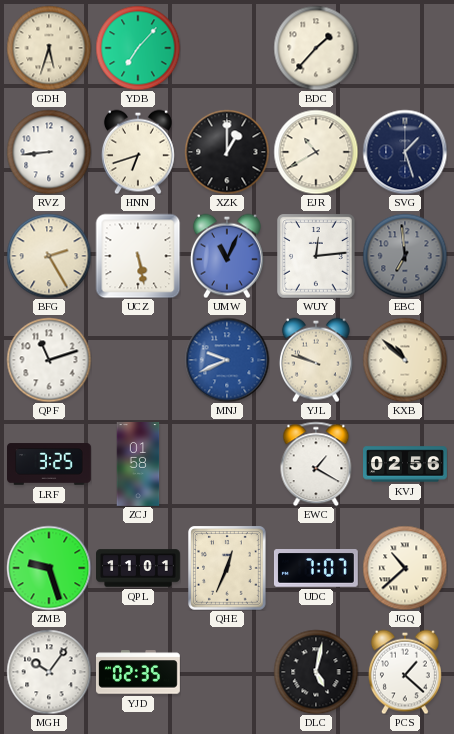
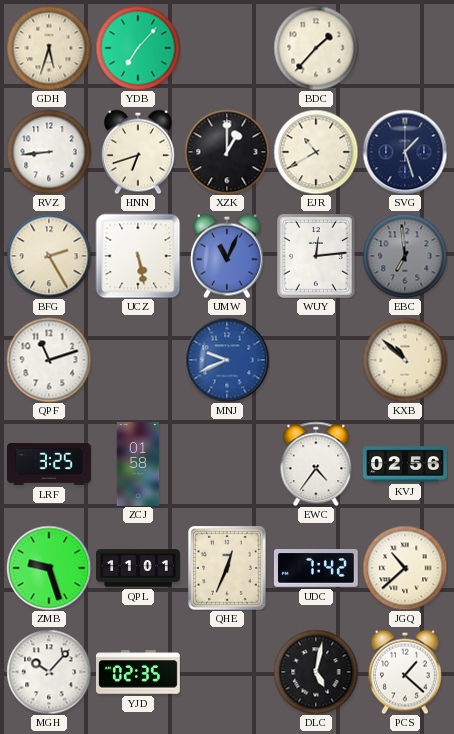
YJL: 9:48 -> none
EWC: 1:20 -> 4:36
UDC: 7:07 -> 7:42
MGH: 10:06 -> 10:07
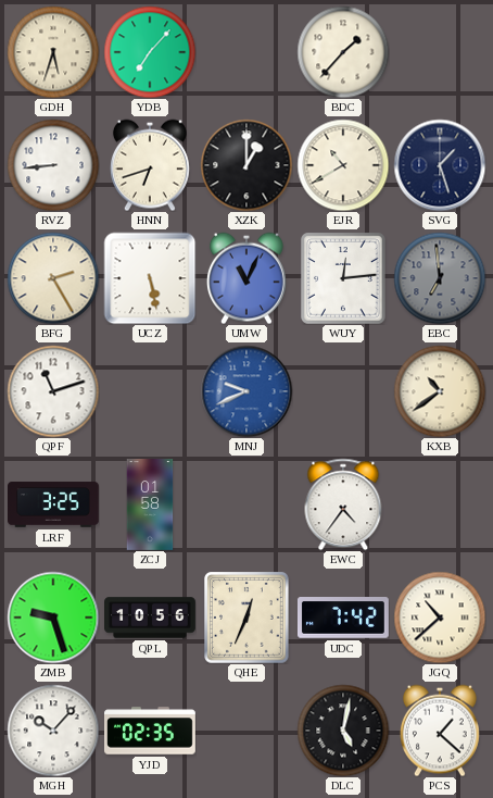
KXB: 10:52 -> 10:39
KVJ: 02:56 -> none
QPL: 11:01 -> 10:56
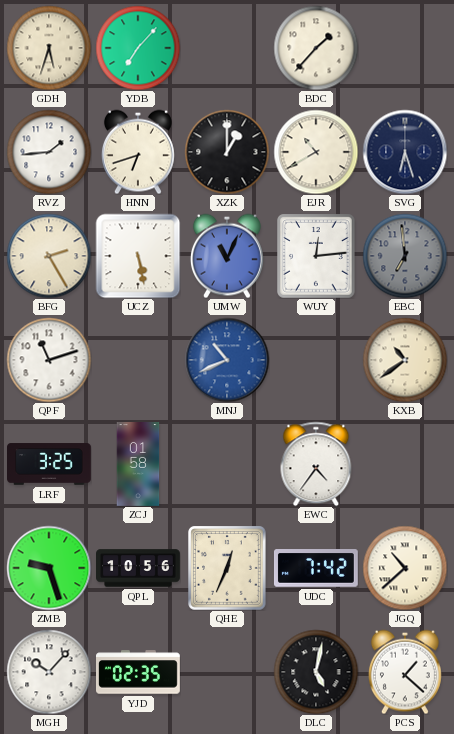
RVZ: 8:44 -> 1:44
SVG: 1:27 -> 6:27
MNJ: 9:41 -> 10:41
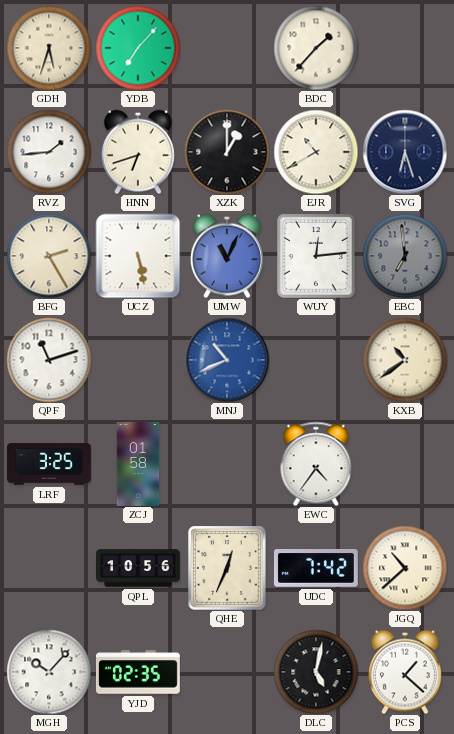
ZMB: 9:27 -> none
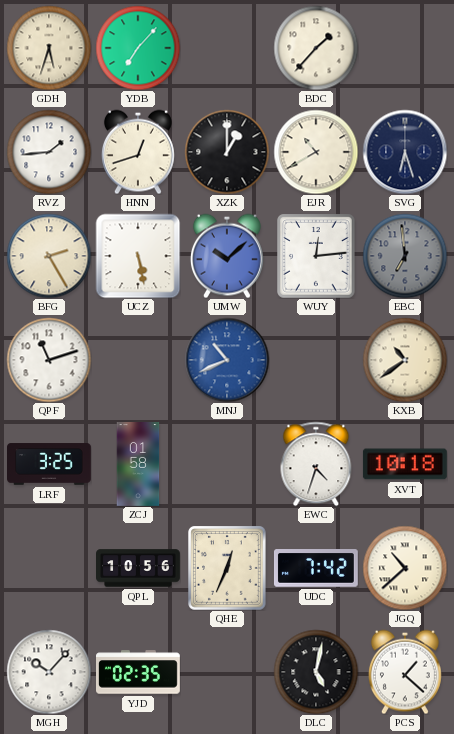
HNN: 6:42 -> 12:42
UMW: 11:04 -> 10:08
EWC: 4:36 -> 4:33
XVT: none -> 10:18
